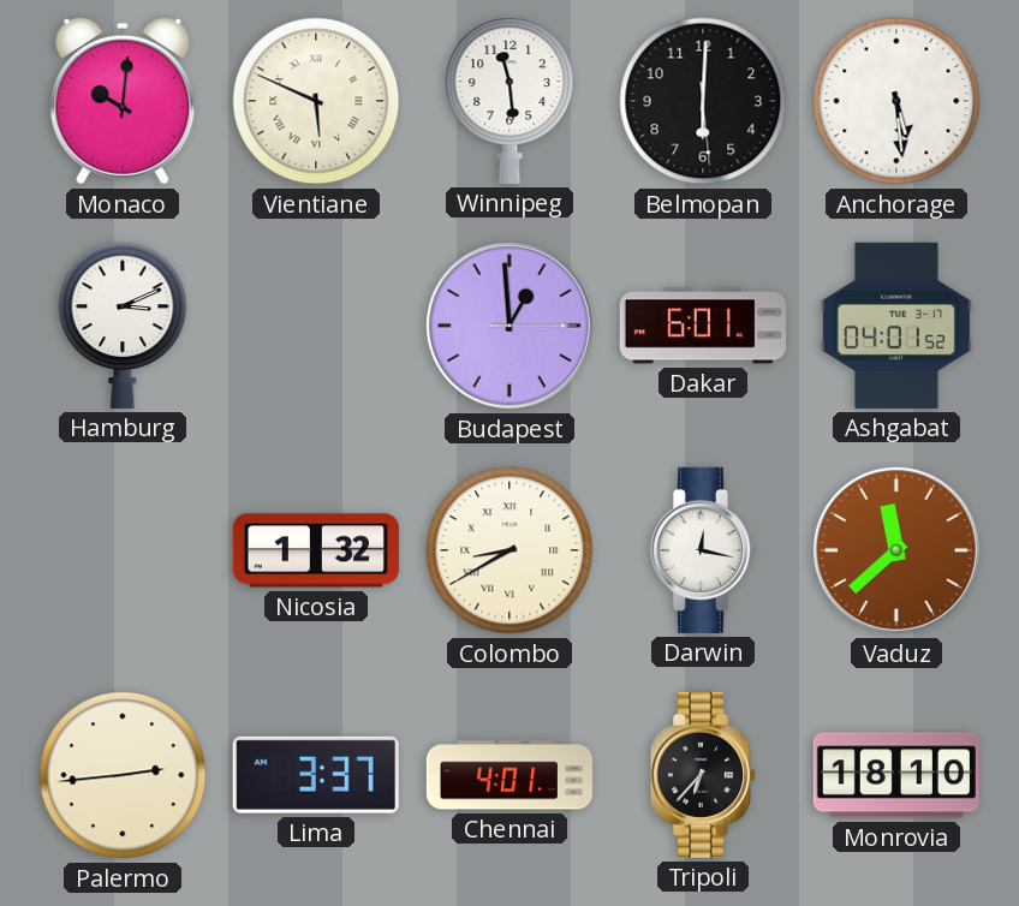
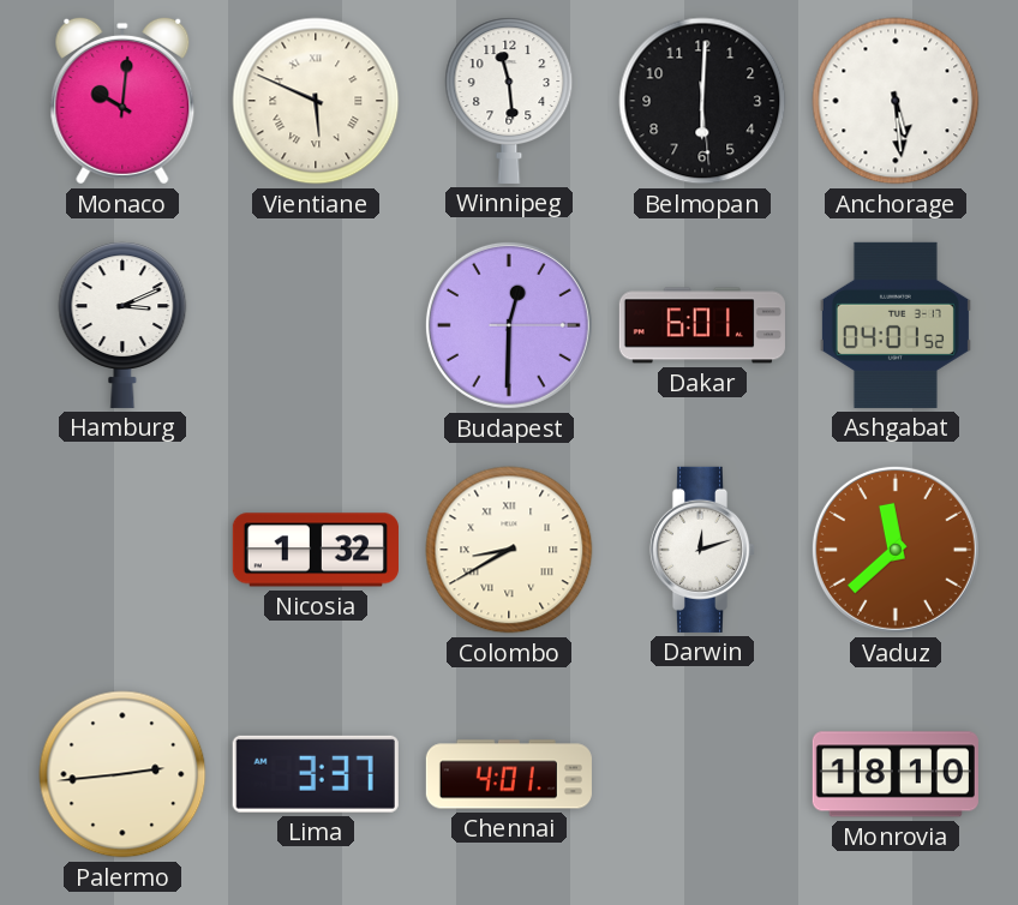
Budapest: 12:59 -> 12:30
Darwin: 12:17 -> 12:12
Tripoli: 6:37 -> none
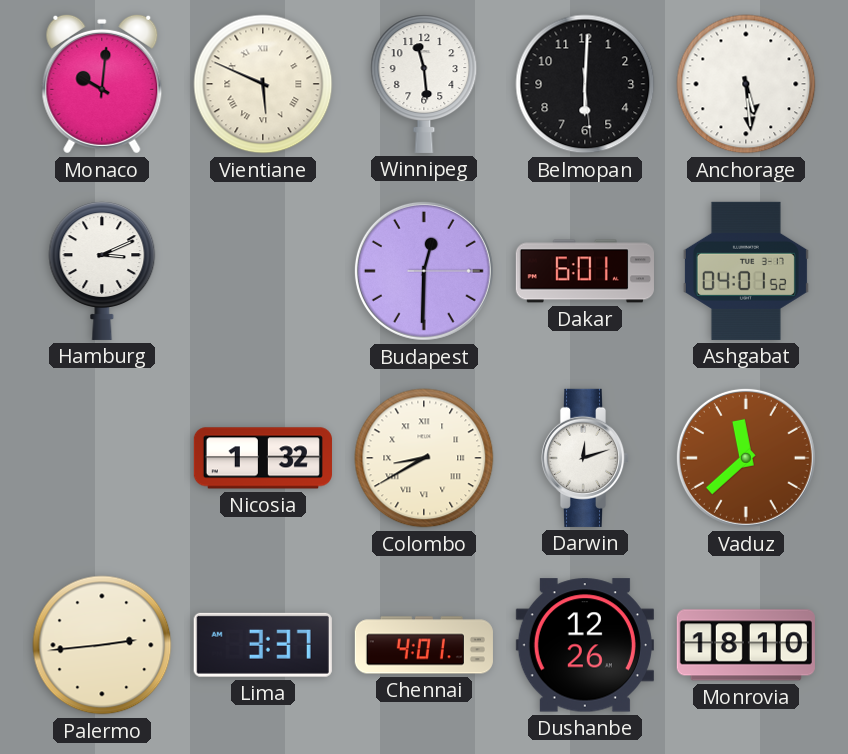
Dushanbe: none -> 12:26
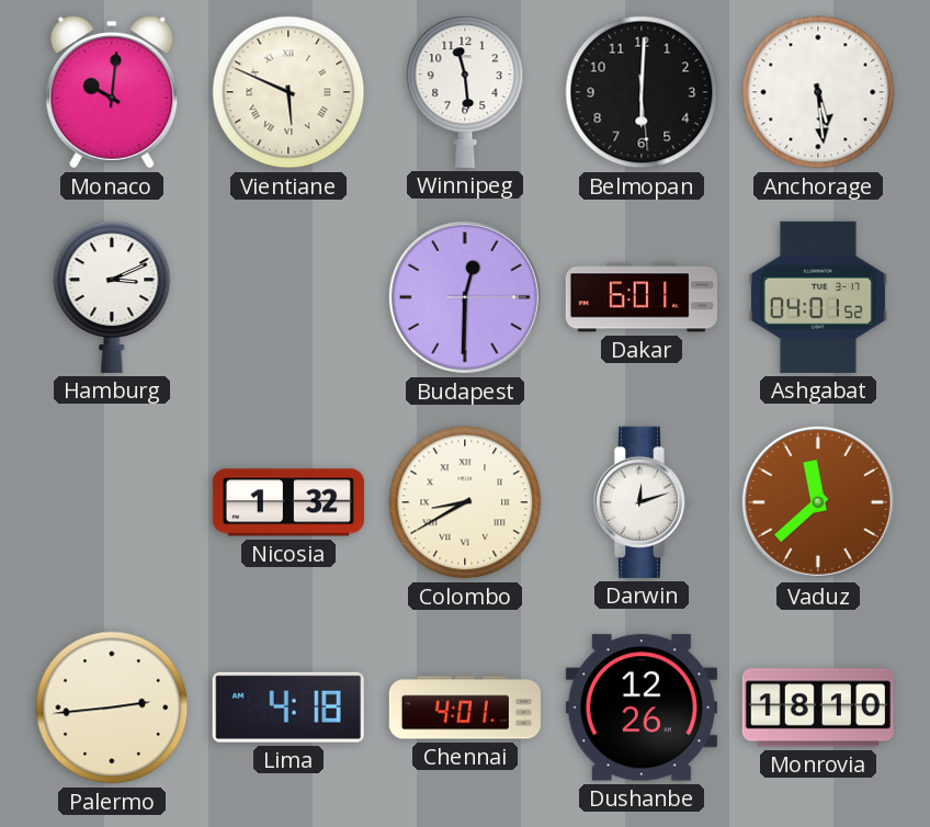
Lima: 3:37 -> 4:18
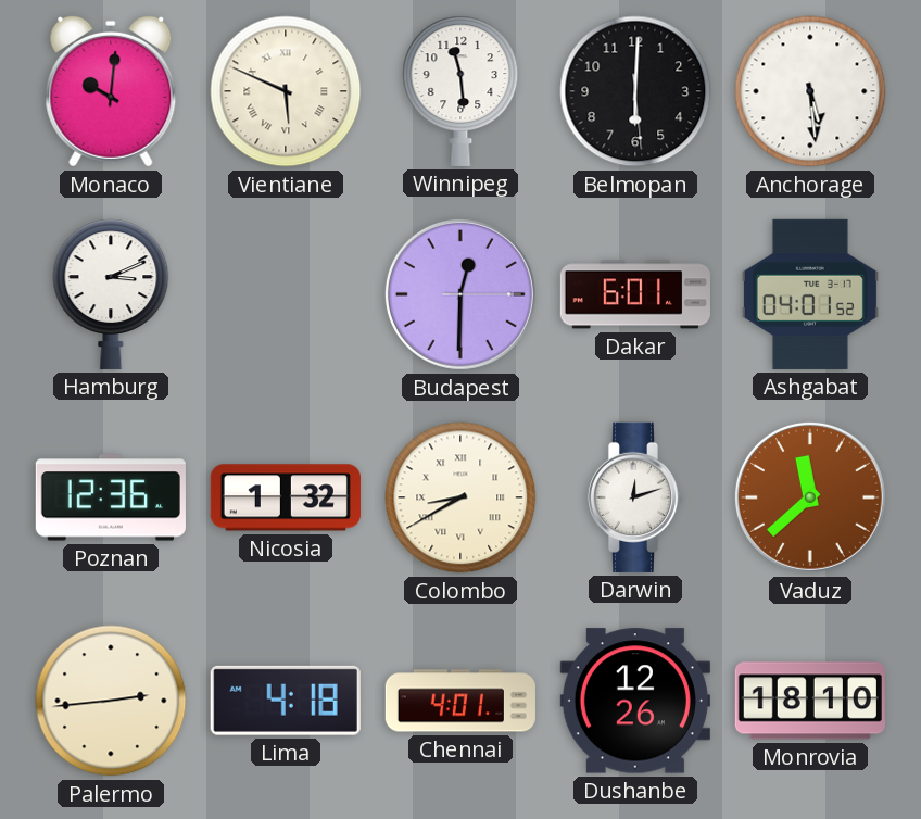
Poznan: none -> 12:36
